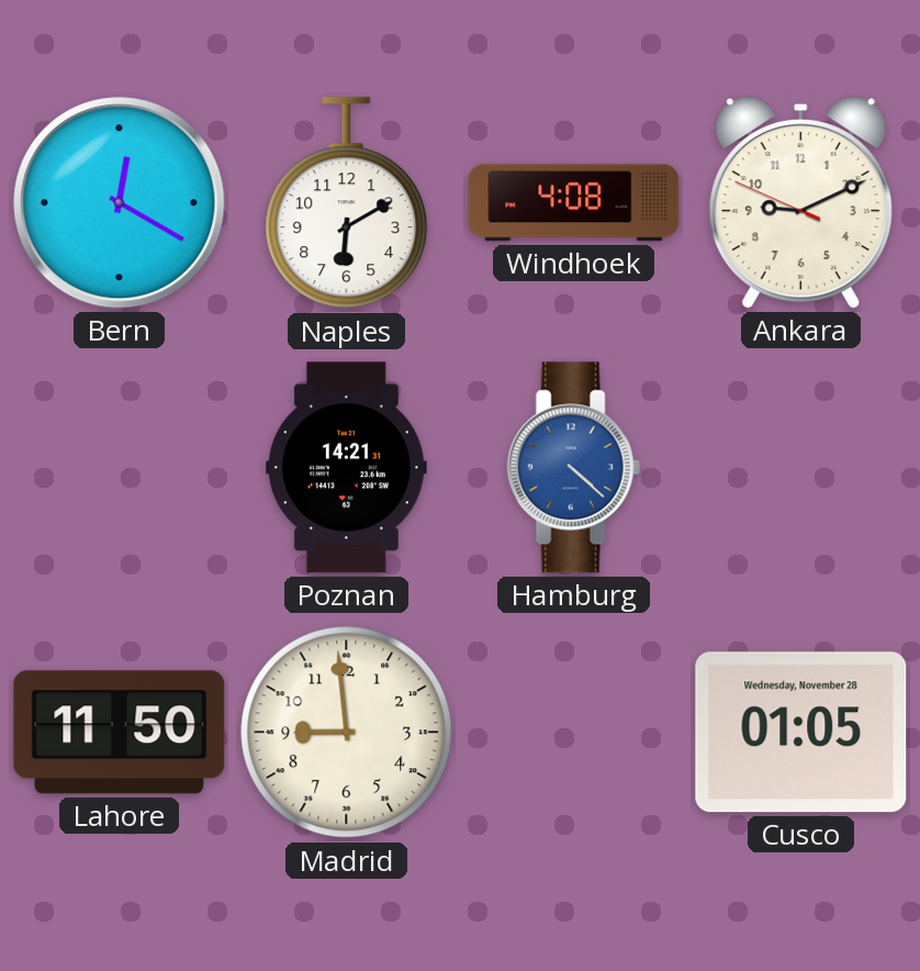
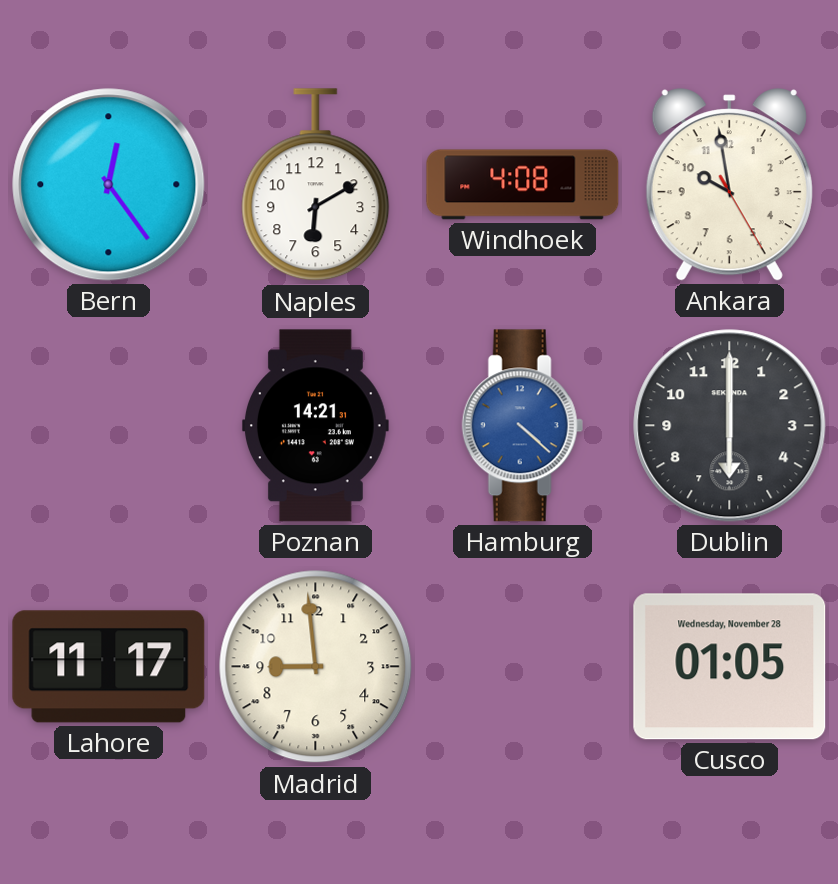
Bern: 12:20 -> 12:24
Ankara: 9:10 -> 9:58
Dublin: none -> 6:00
Lahore: 11:50 -> 11:17
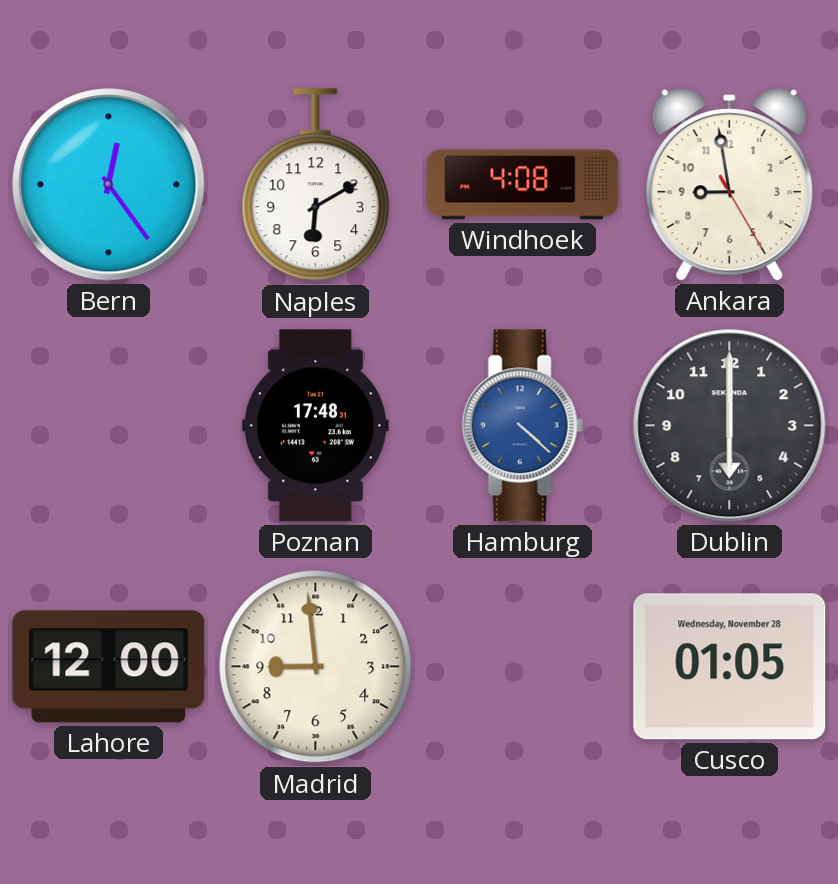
Ankara: 9:58 -> 8:58
Poznan: 14:21 -> 17:48
Lahore: 11:17 -> 12:00
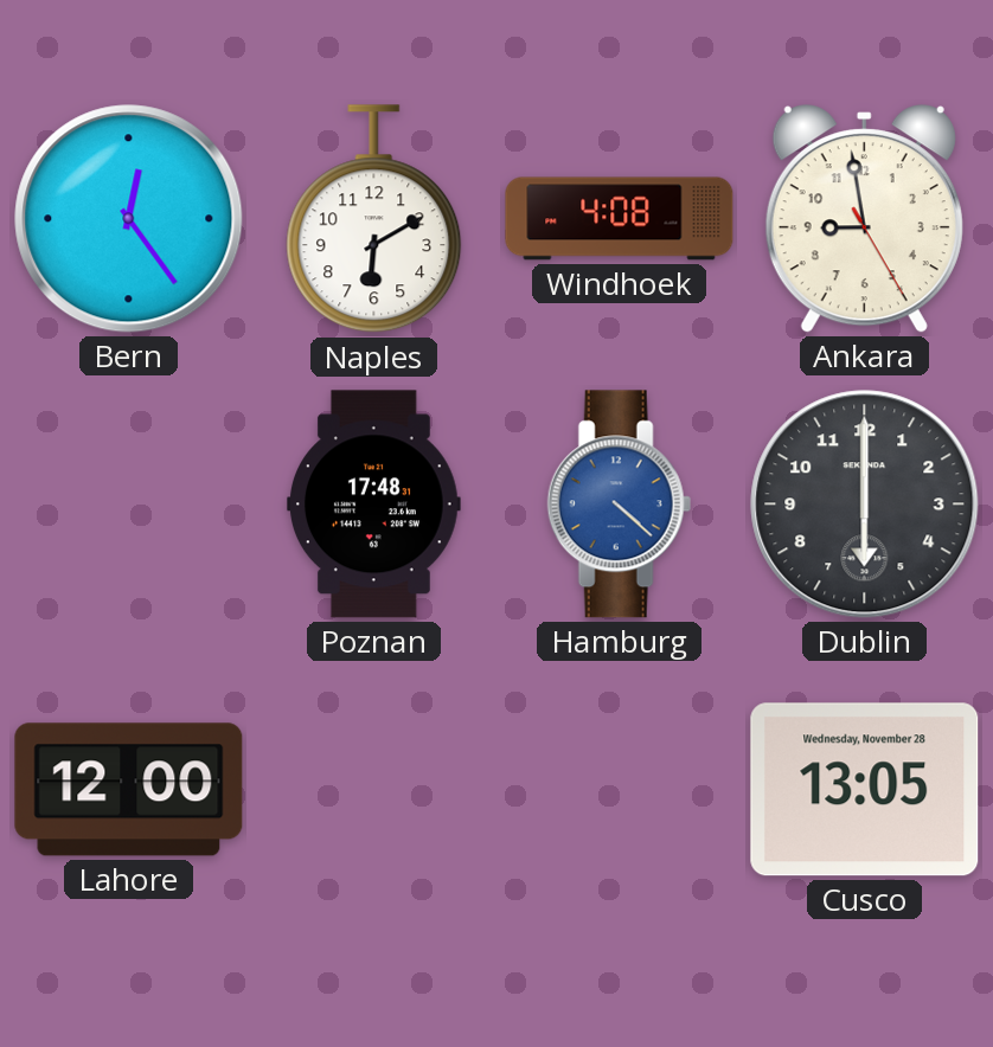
Madrid: 8:59 -> none
Cusco: 01:05 -> 13:05
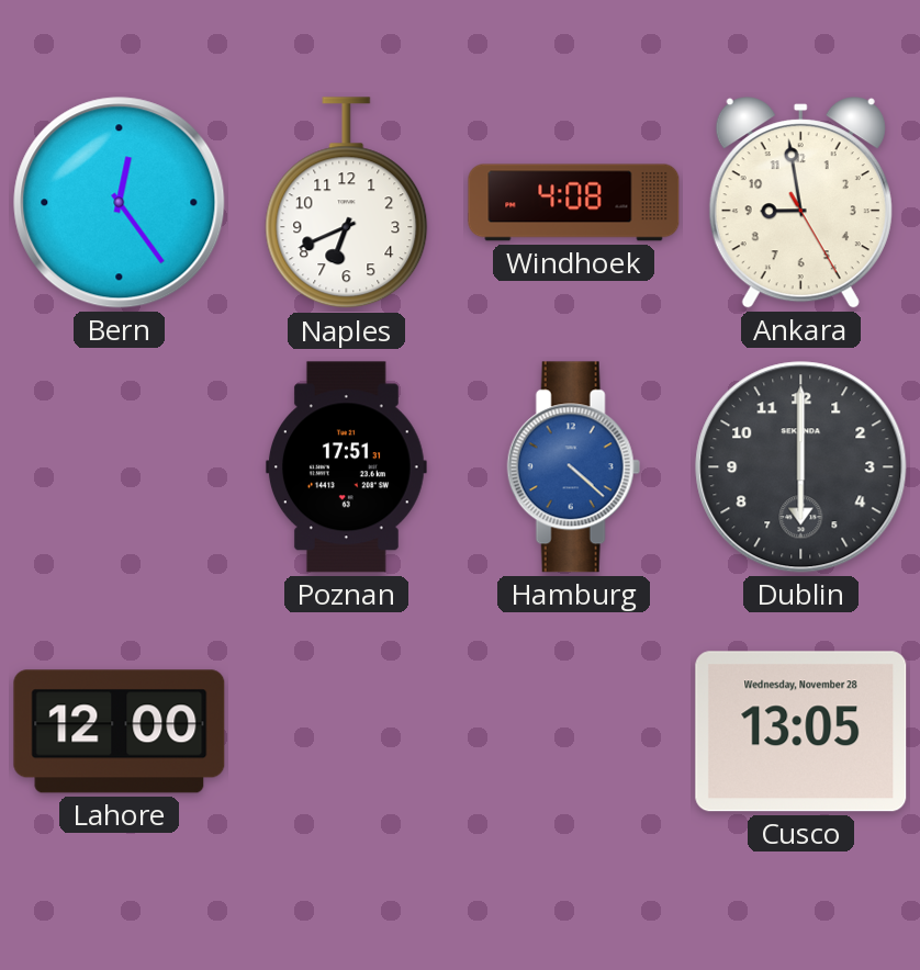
Naples: 6:10 -> 6:41
Poznan: 17:48 -> 17:51
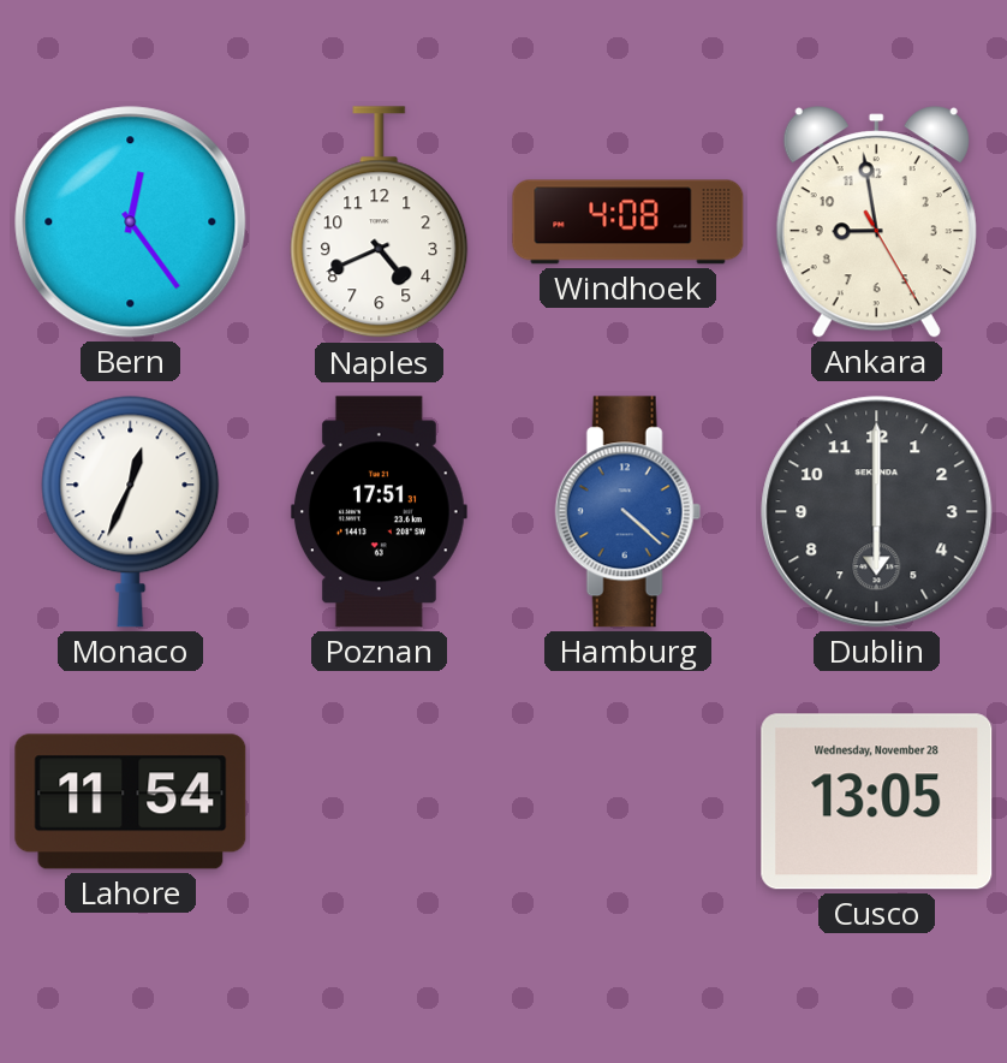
Naples: 6:41 -> 4:41
Monaco: none -> 12:34
Lahore: 12:00 -> 11:54
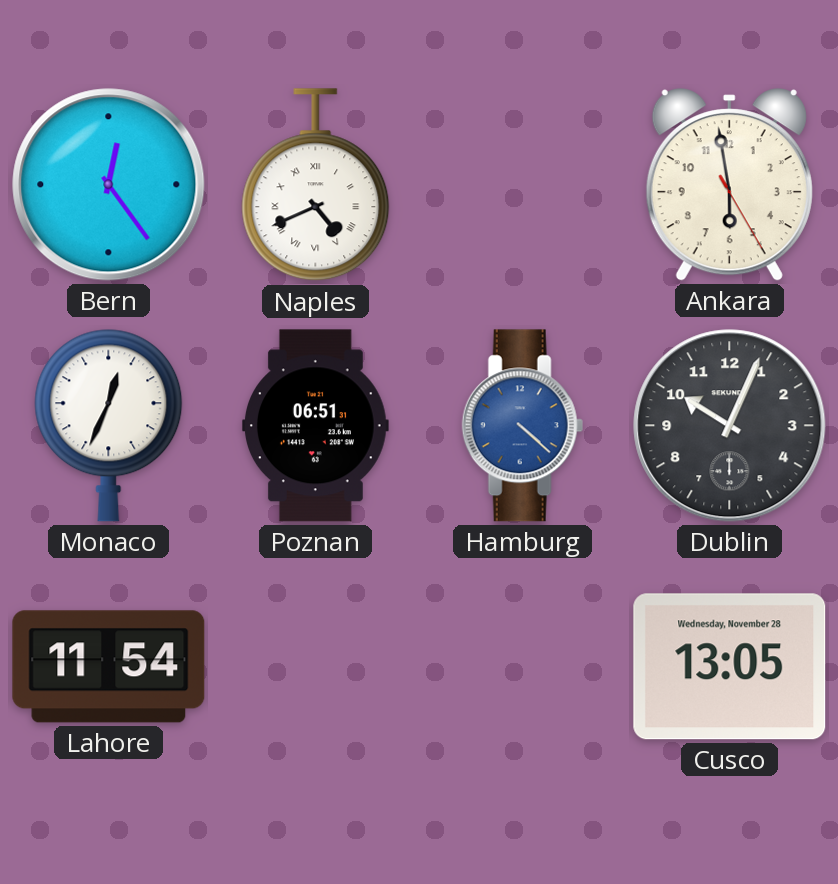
Naples numerals: Arabic -> Roman
Windhoek: 4:08 -> none
Ankara: 8:58 -> 5:58
Poznan: 17:51 -> 06:51
Dublin: 6:00 -> 10:04
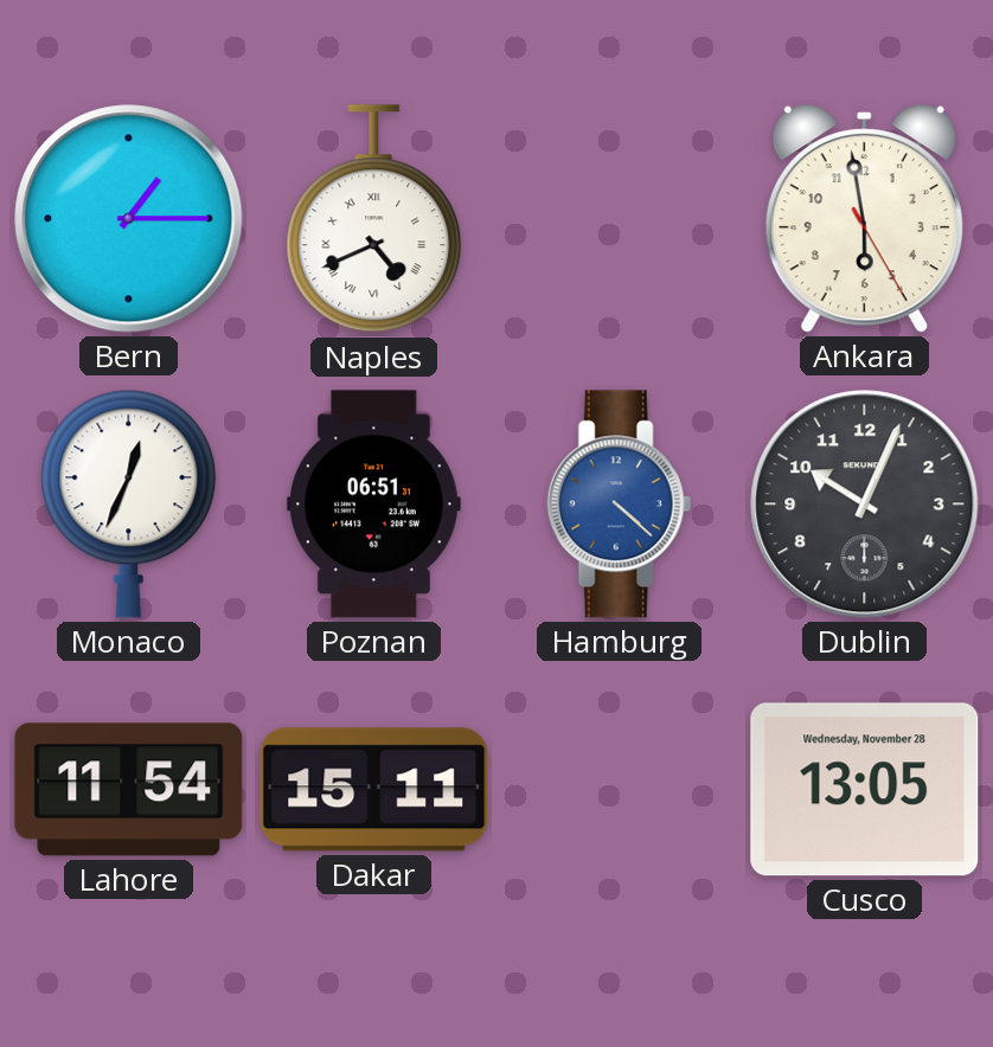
Bern: 12:24 -> 1:15
Dakar: none -> 15:11
